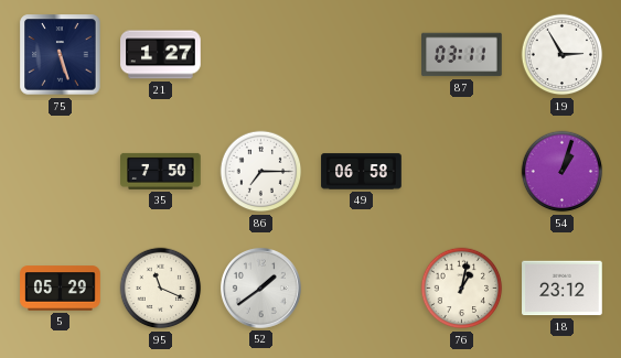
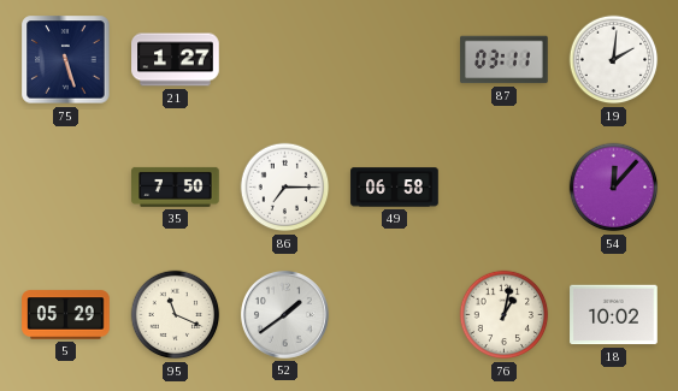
19: 2:55 -> 2:01
54: 1:03 -> 12:07
18: 23:12 -> 10:02
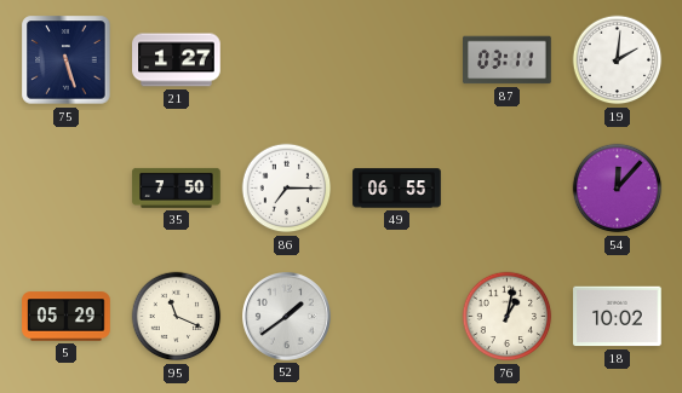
49: 06:58 -> 06:55
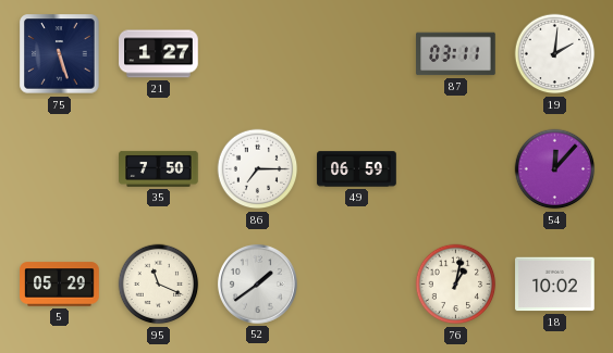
49: 06:55 -> 06:59
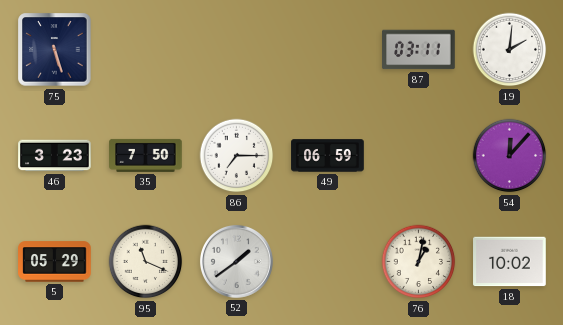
21: 1:27 -> none
46: none -> 3:23
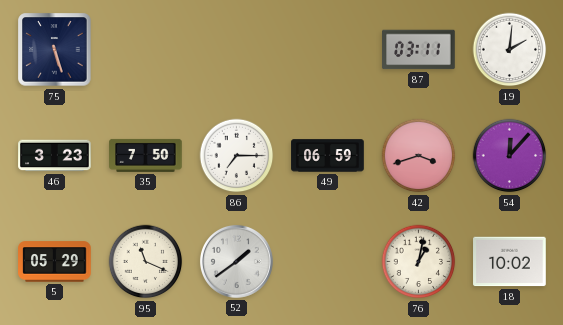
42: none -> 3:42
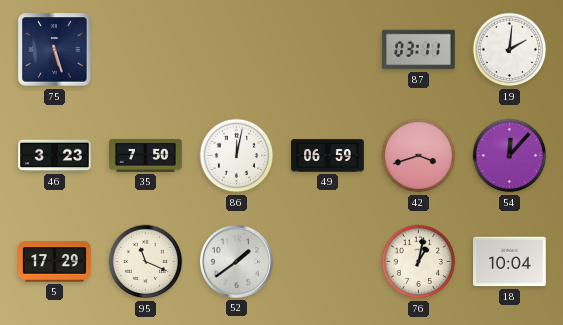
86: 7:15 -> 12:02
5: 05:29 -> 17:29
18: 10:02 -> 10:04
